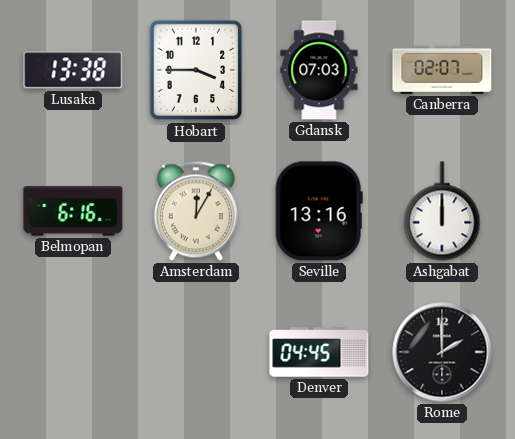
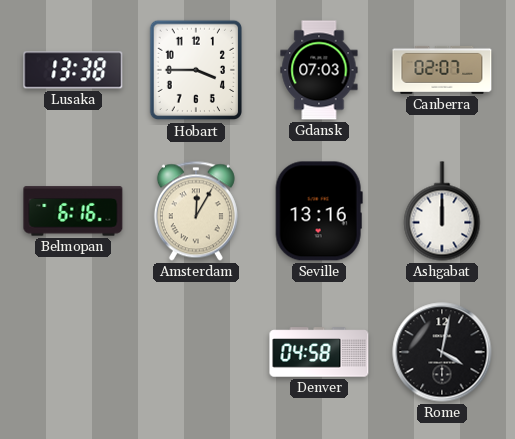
Denver: 04:45 -> 04:58
Rome: 2:00 -> 4:02
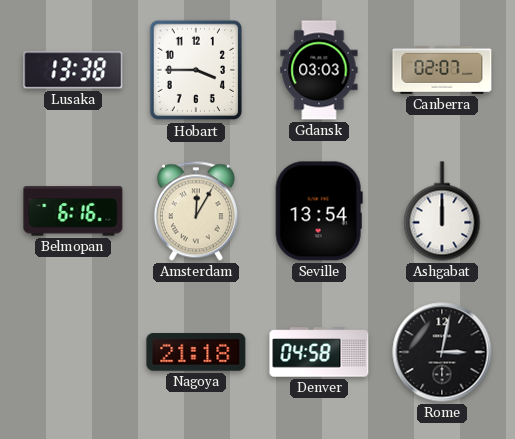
Gdansk: 07:03 -> 03:03
Seville: 13:16 -> 13:54
Nagoya: none -> 21:18
Rome: 4:02 -> 3:02
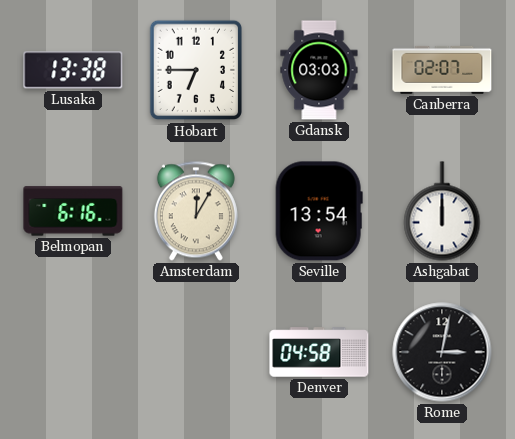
Hobart: 3:45 -> 6:45
Nagoya: 21:18 -> none
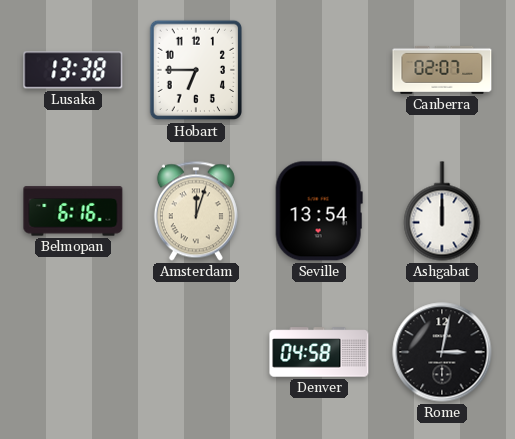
Gdansk: 03:03 -> none
Amsterdam: 12:05 -> 12:03
